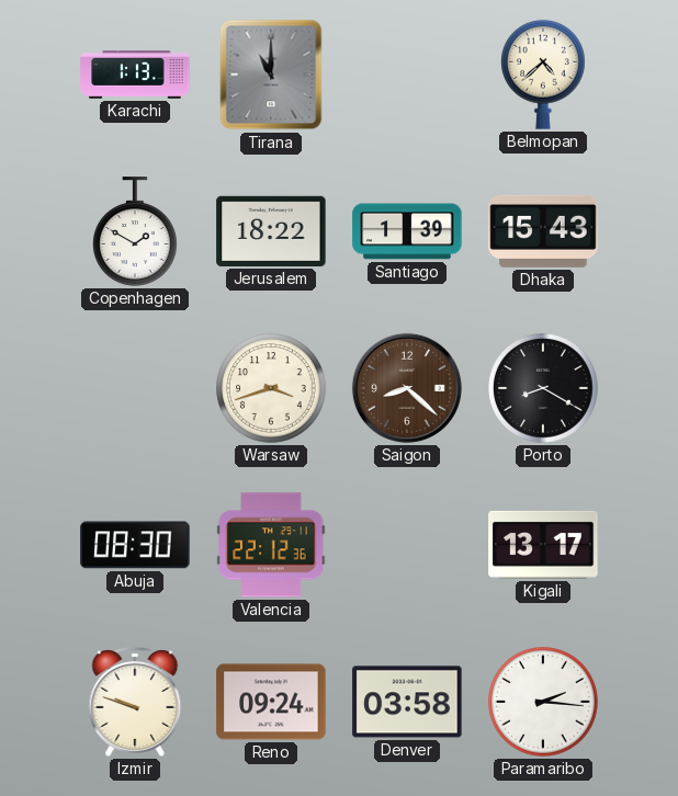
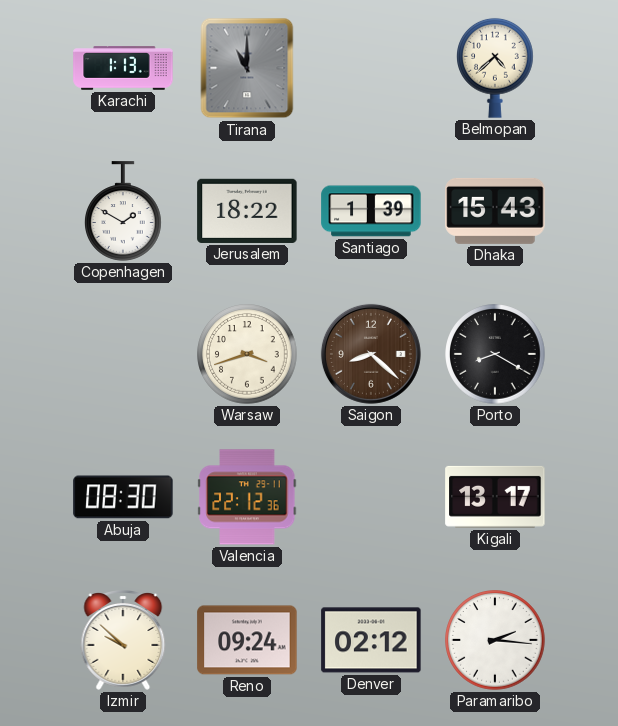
Izmir: 9:48 -> 9:52
Denver: 03:58 -> 02:12
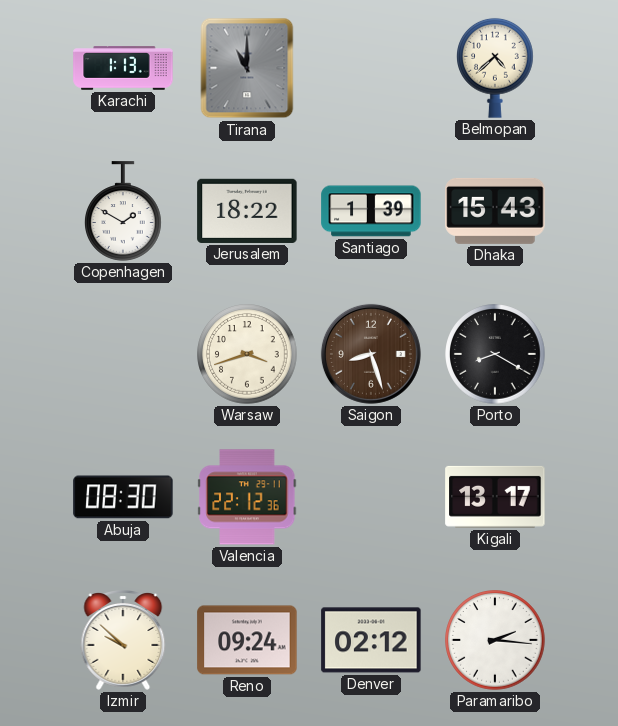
Saigon: 8:22 -> 8:27
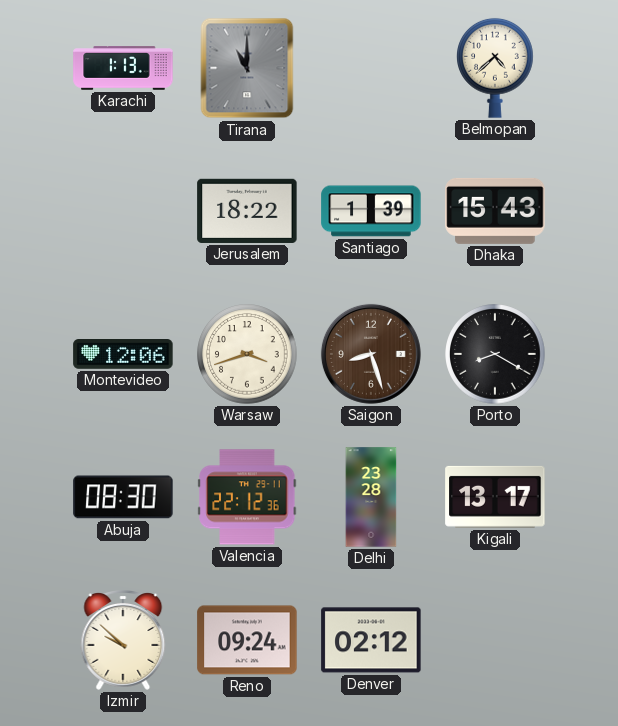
Copenhagen: 1:50 -> none
Montevideo: none -> 12:06
Delhi: none -> 23:28
Paramaribo: 2:16 -> none
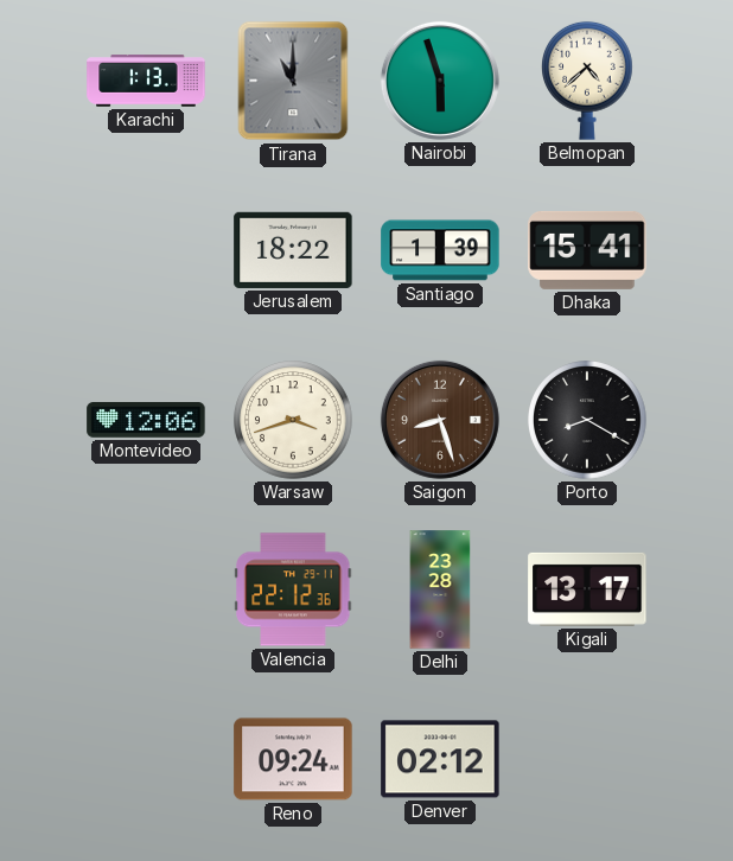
Nairobi: none -> 5:57
Dhaka: 15:43 -> 15:41
Abuja: 08:30 -> none
Izmir: 9:52 -> none
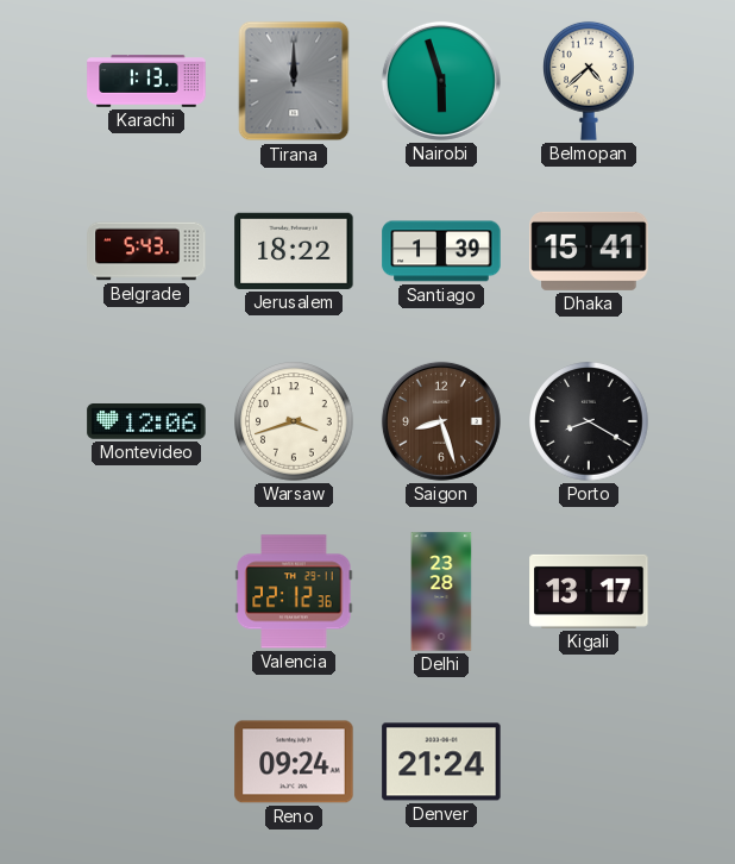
Tirana: 11:00 -> 12:00
Belgrade: none -> 5:43
Denver: 02:12 -> 21:24
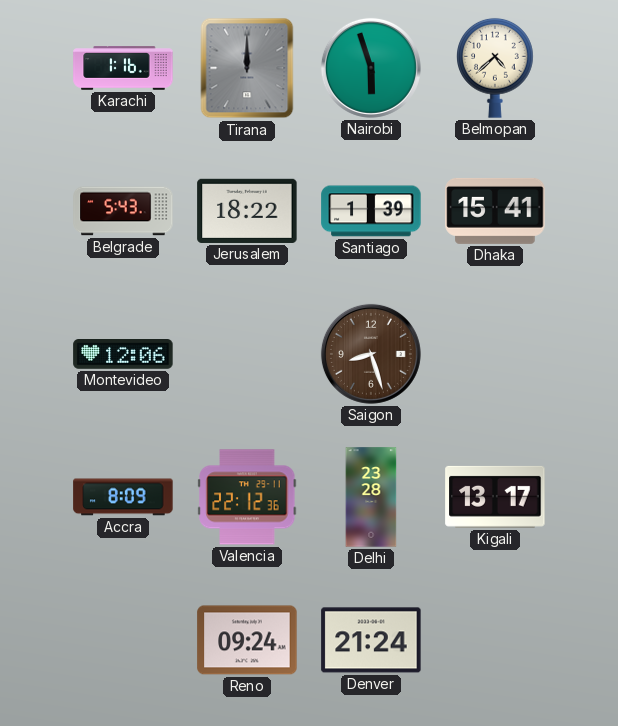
Karachi: 1:13 -> 1:16
Warsaw: 3:42 -> none
Porto: 8:20 -> none
Accra: none -> 8:09
